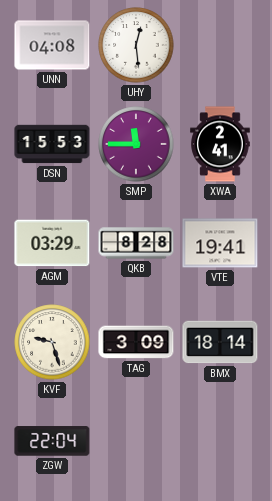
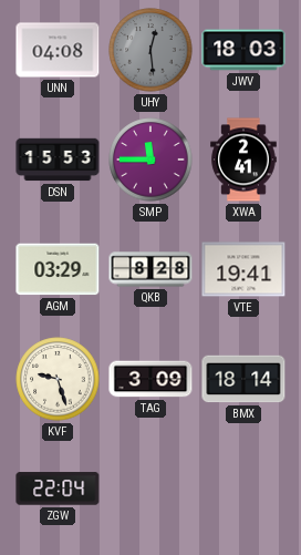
UHY dial: white -> grey
JWV: none -> 18:03
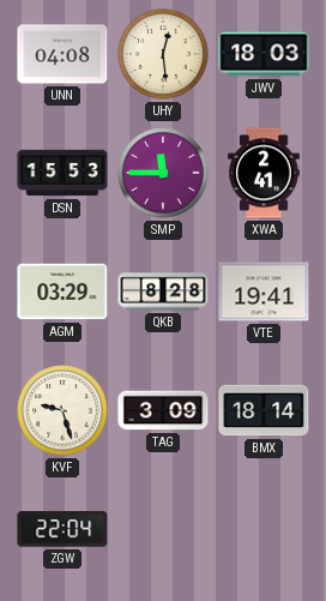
UHY dial: grey -> cream
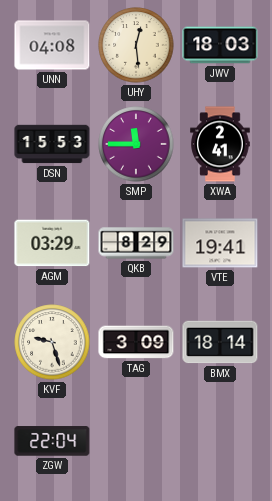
QKB: 8:28 -> 8:29
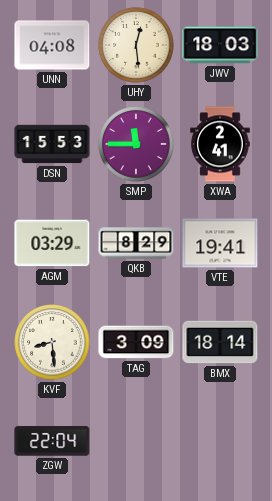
KVF: 9:27 -> 8:29
